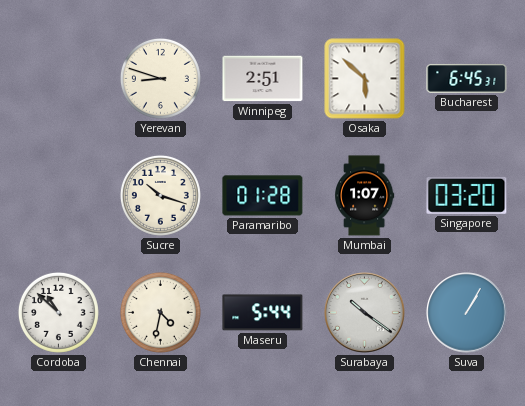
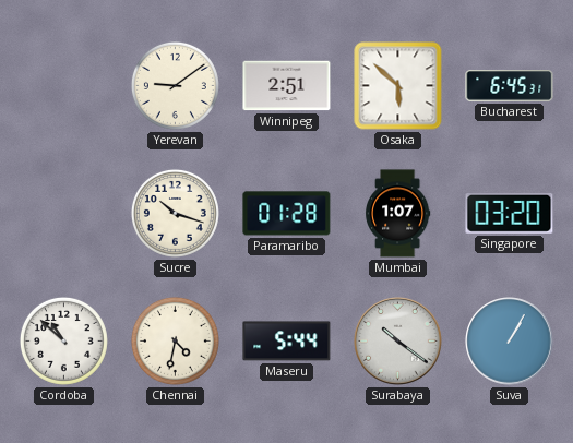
Yerevan: 8:48 -> 9:09
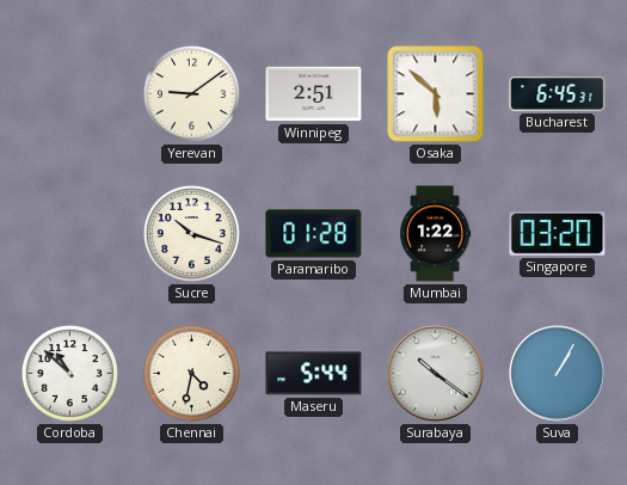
Mumbai: 1:07 -> 1:22
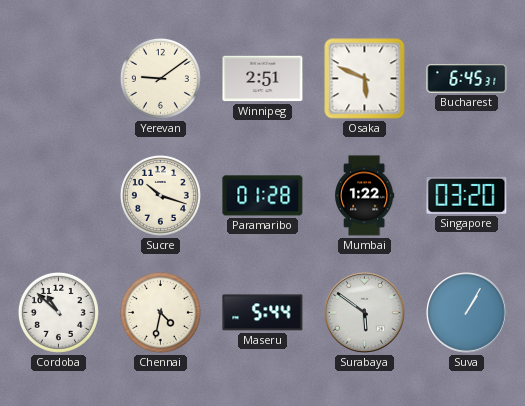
Osaka: 5:52 -> 5:49
Surabaya: 10:21 -> 5:51
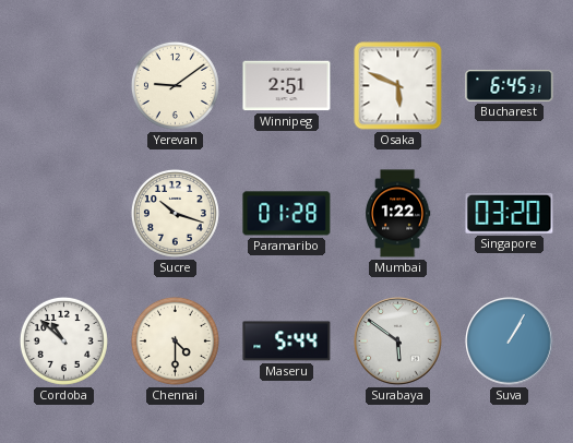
Chennai: 4:32 -> 4:30
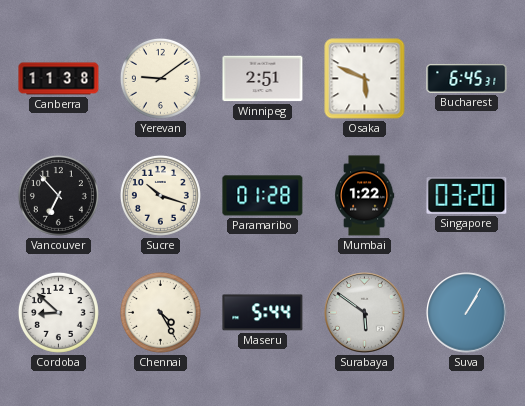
Canberra: none -> 11:38
Vancouver: none -> 6:53
Cordoba: 10:52 -> 8:52
Chennai: 4:30 -> 4:25
